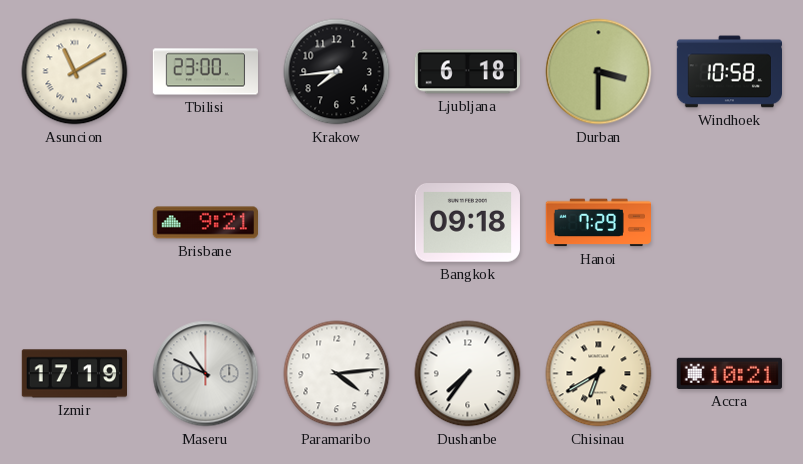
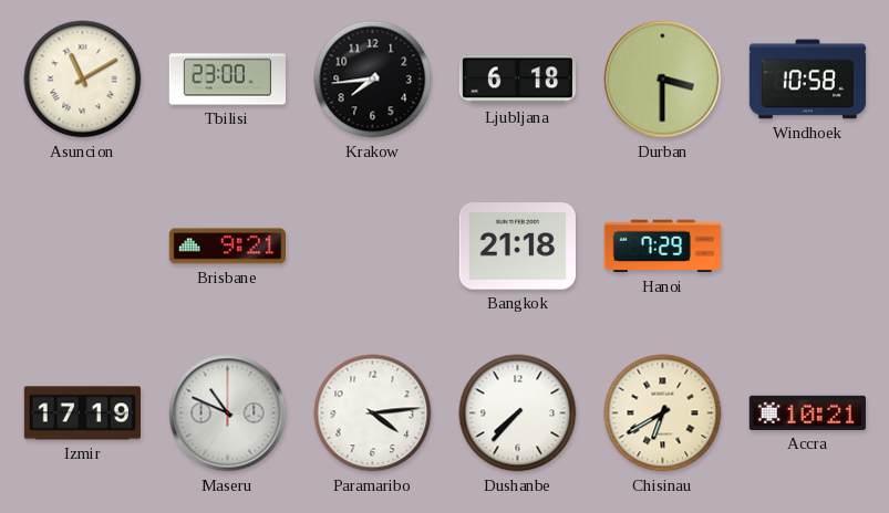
Bangkok: 09:18 -> 21:18
Dushanbe: 7:36 -> 7:37
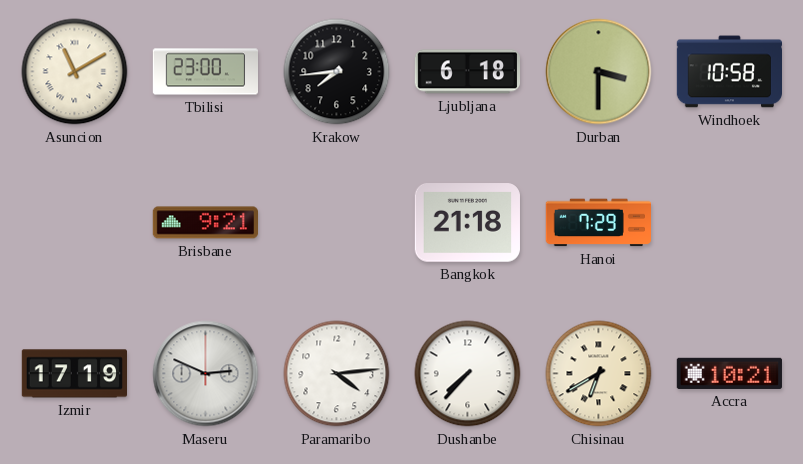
Maseru: 10:49 -> 2:49
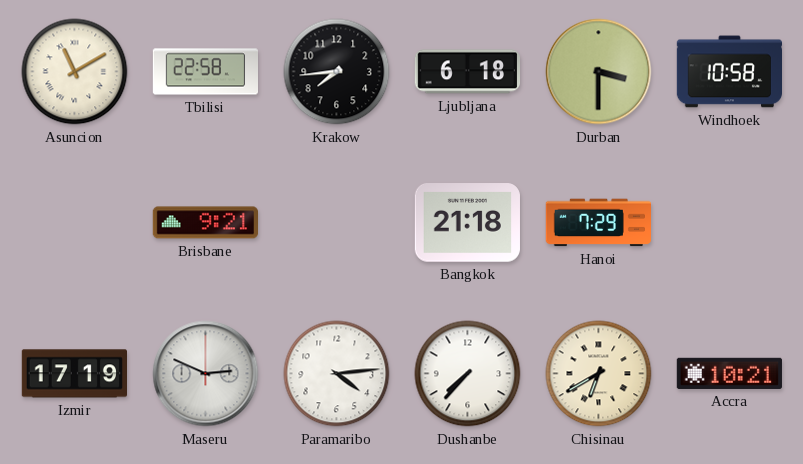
Tbilisi: 23:00 -> 22:58
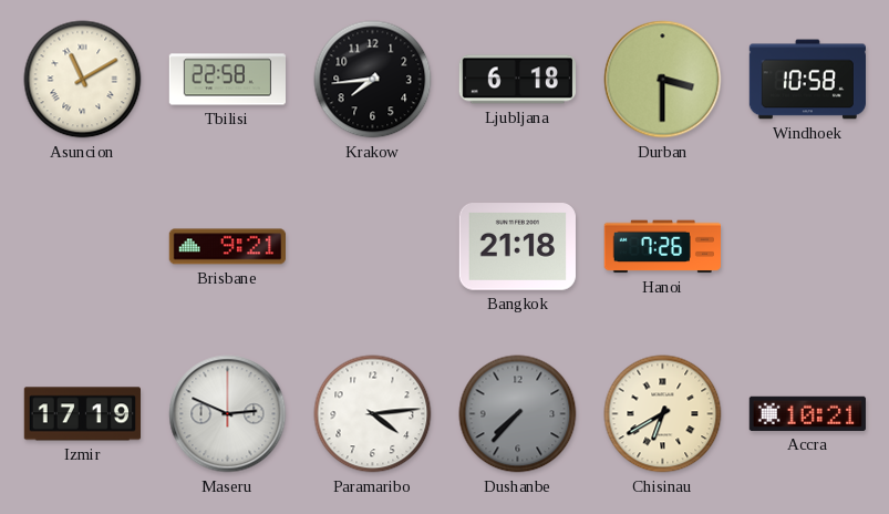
Hanoi: 7:29 -> 7:26
Dushanbe dial: white -> grey
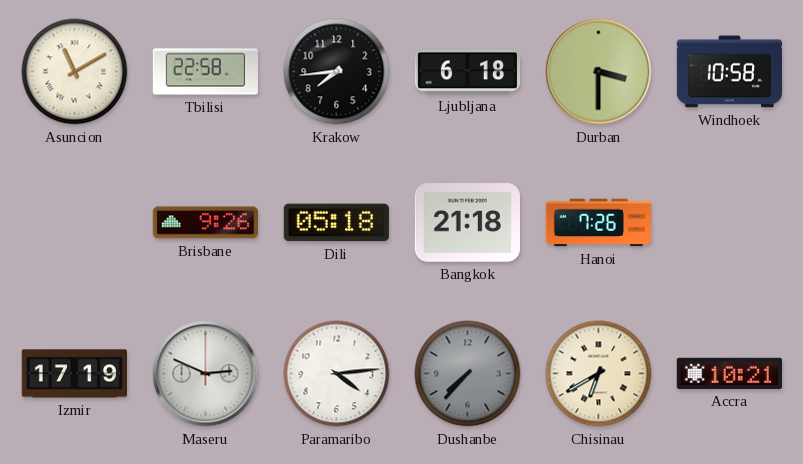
Brisbane: 9:21 -> 9:26
Dili: none -> 05:18
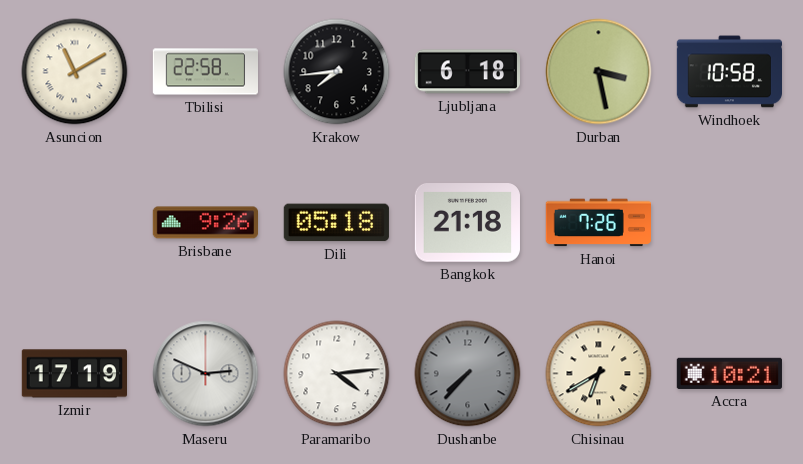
Durban: 3:30 -> 3:28
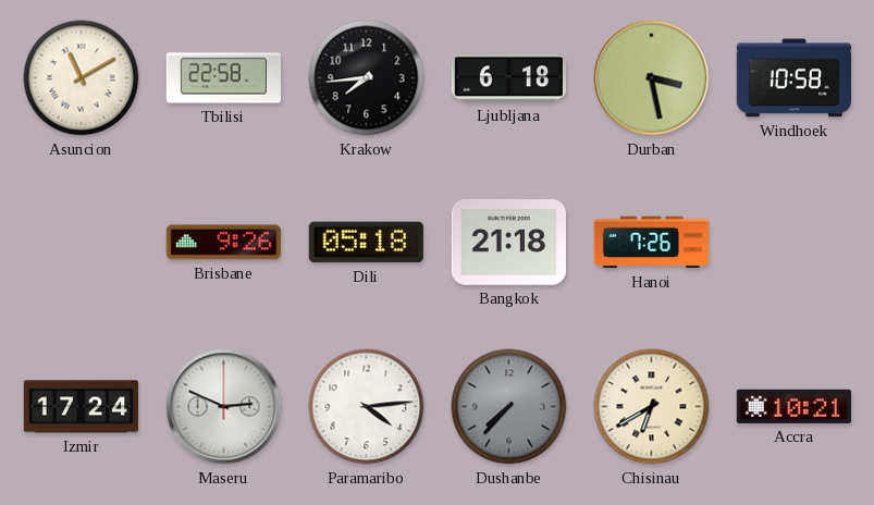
Izmir: 17:19 -> 17:24
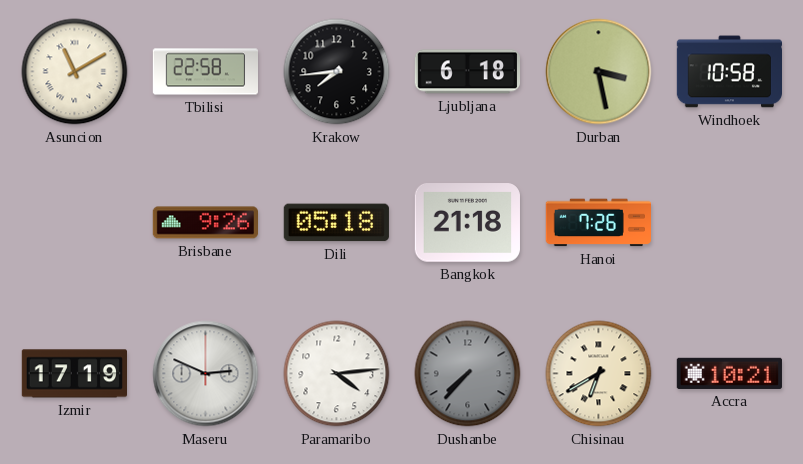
Izmir: 17:24 -> 17:19
